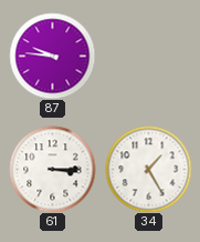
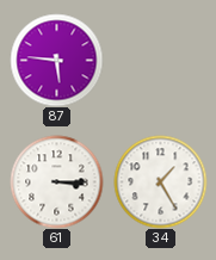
87: 9:46 -> 5:46
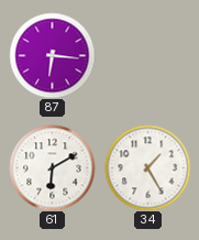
87: 5:46 -> 6:16
61: 3:15 -> 6:10
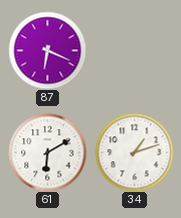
87: 6:16 -> 6:19
34: 1:25 -> 1:12
